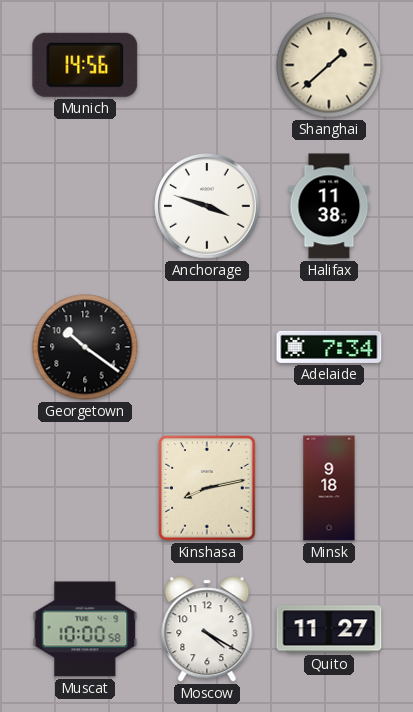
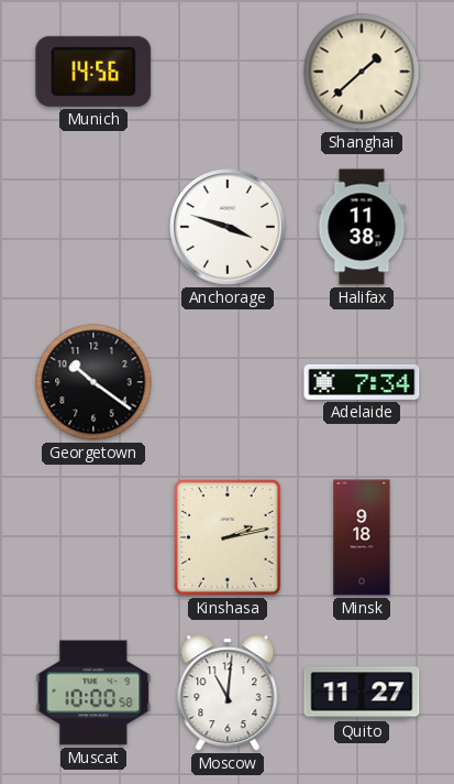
Kinshasa: 8:13 -> 2:13
Moscow: 4:20 -> 11:01
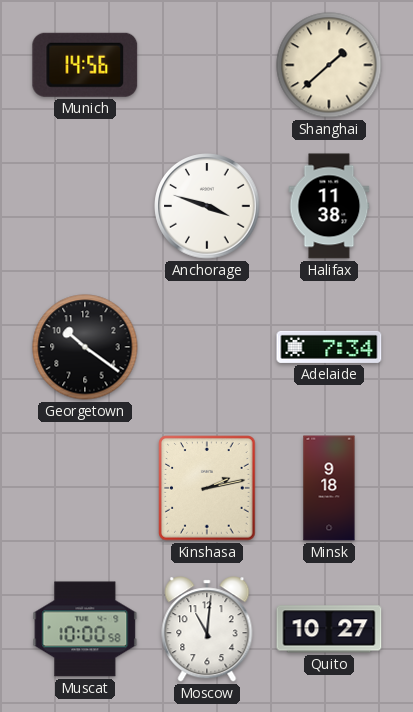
Quito: 11:27 -> 10:27
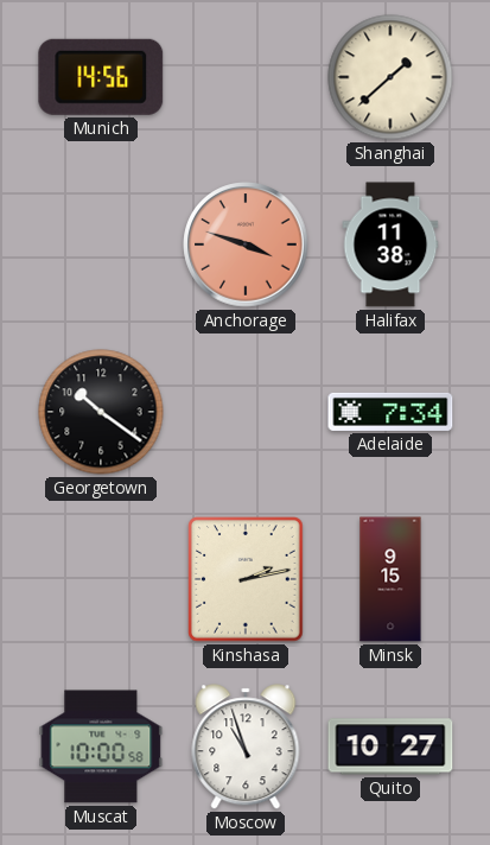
Anchorage dial: white -> salmon
Minsk: 9:18 -> 9:15
Moscow: 11:01 -> 10:57
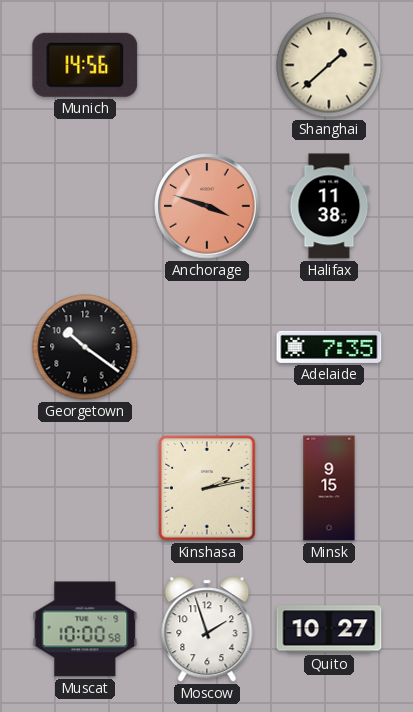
Adelaide: 7:34 -> 7:35
Moscow: 10:57 -> 1:57
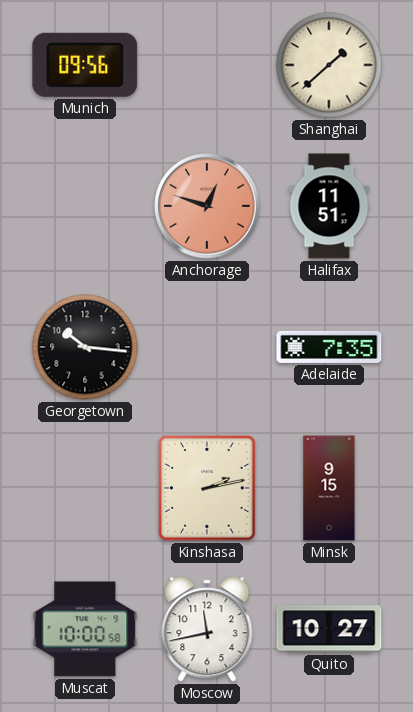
Munich: 14:56 -> 09:56
Anchorage: 3:48 -> 12:48
Halifax: 11:38 -> 11:51
Georgetown: 10:21 -> 10:16
Moscow: 1:57 -> 11:43
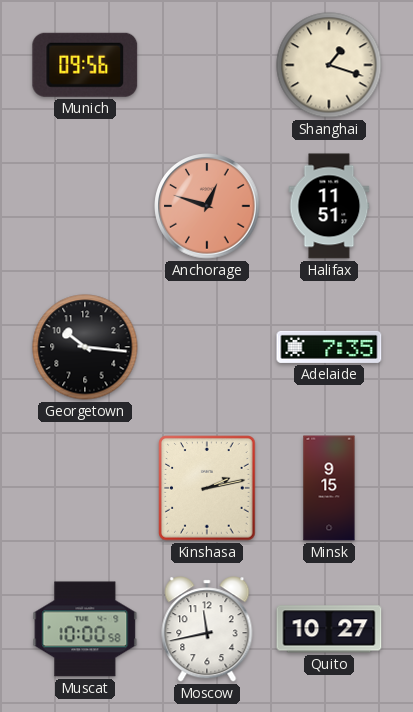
Shanghai: 1:38 -> 1:18
